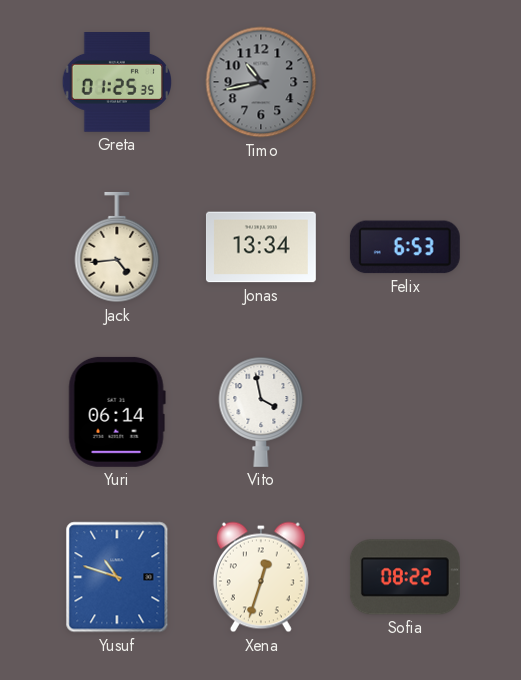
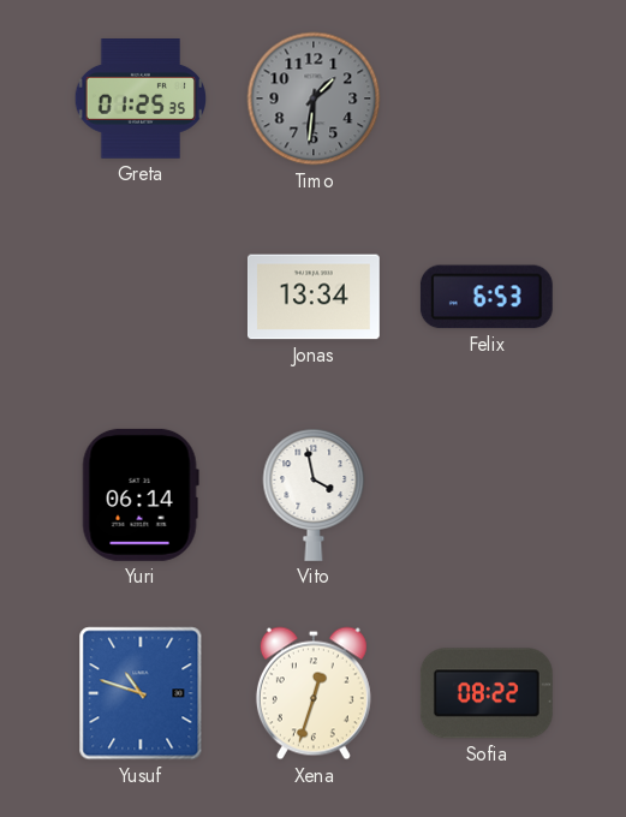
Timo: 10:43 -> 1:31
Jack: 4:44 -> none
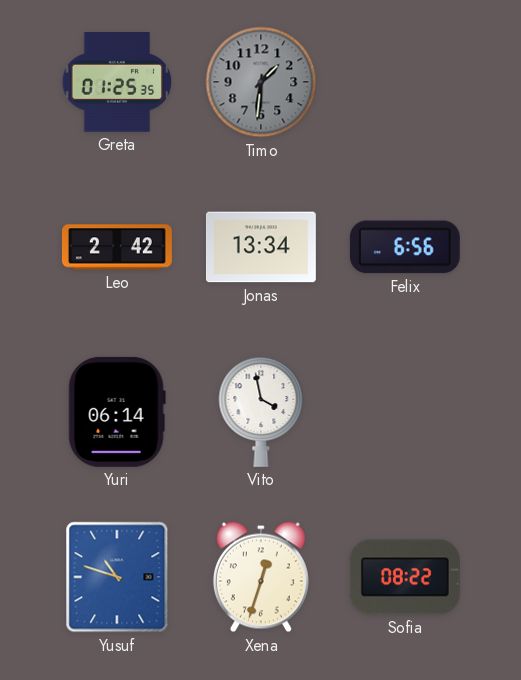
Leo: none -> 2:42
Felix: 6:53 -> 6:56
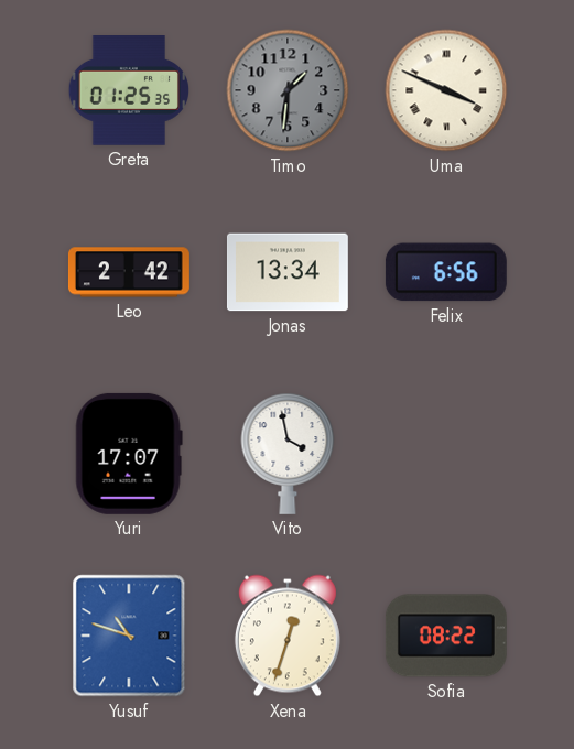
Uma: none -> 3:49
Yuri: 06:14 -> 17:07
